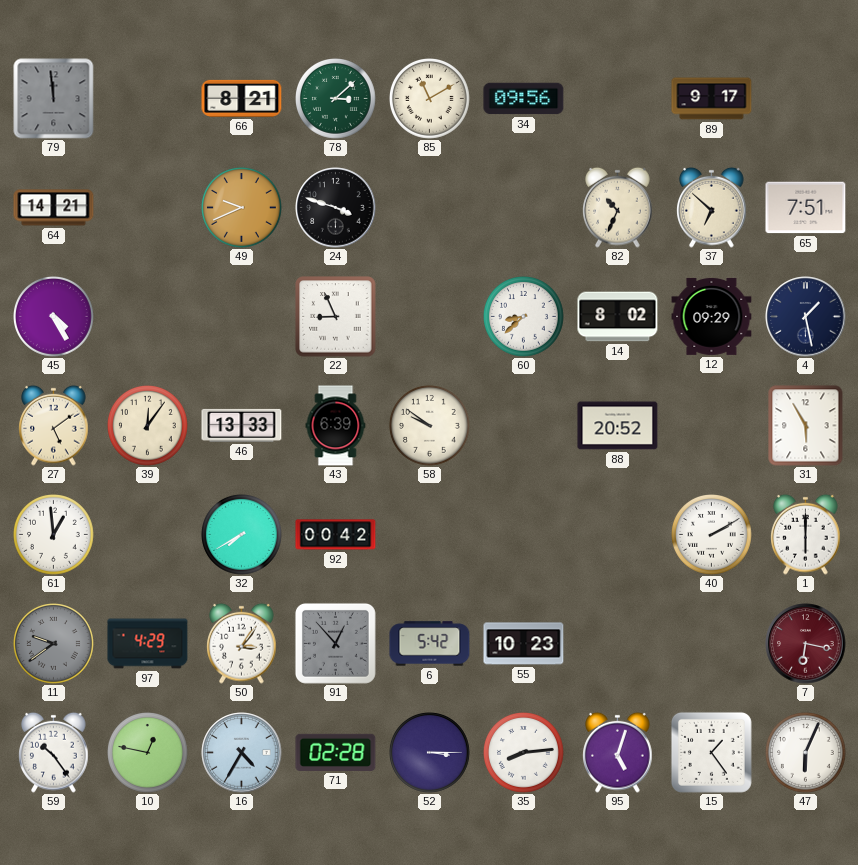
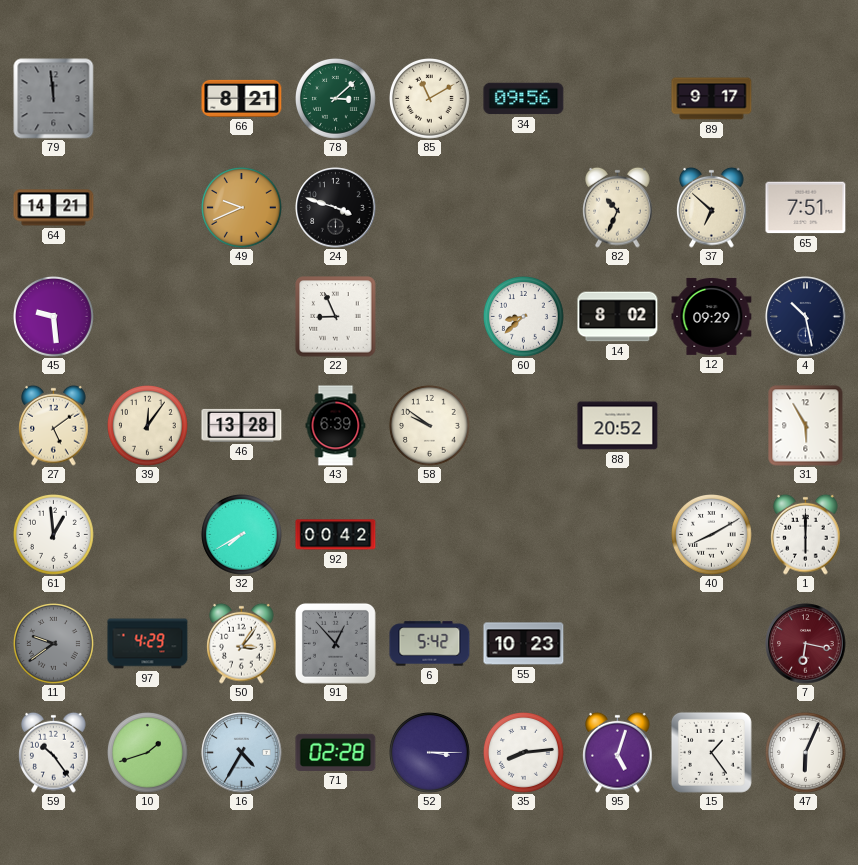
45: 4:25 -> 9:29
4: 1:28 -> 10:28
46: 13:33 -> 13:28
40: 2:10 -> 8:10
10: 12:47 -> 1:42
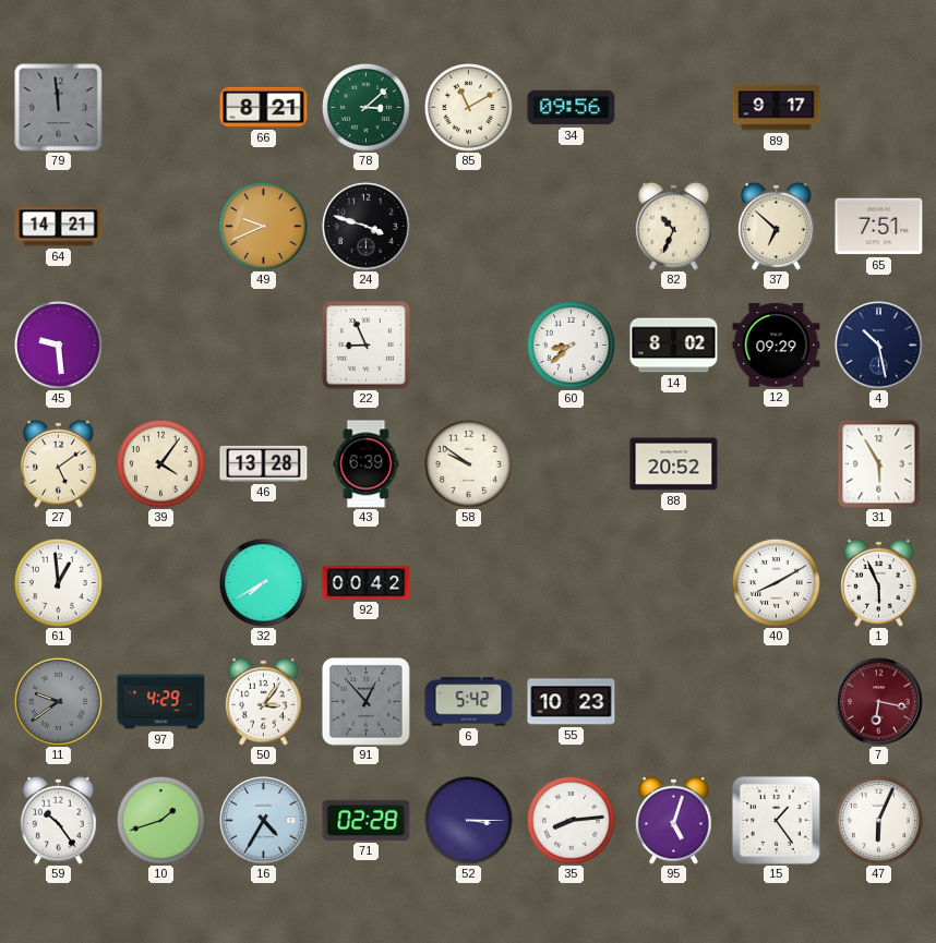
39: 12:06 -> 4:06
1: 6:00 -> 5:56
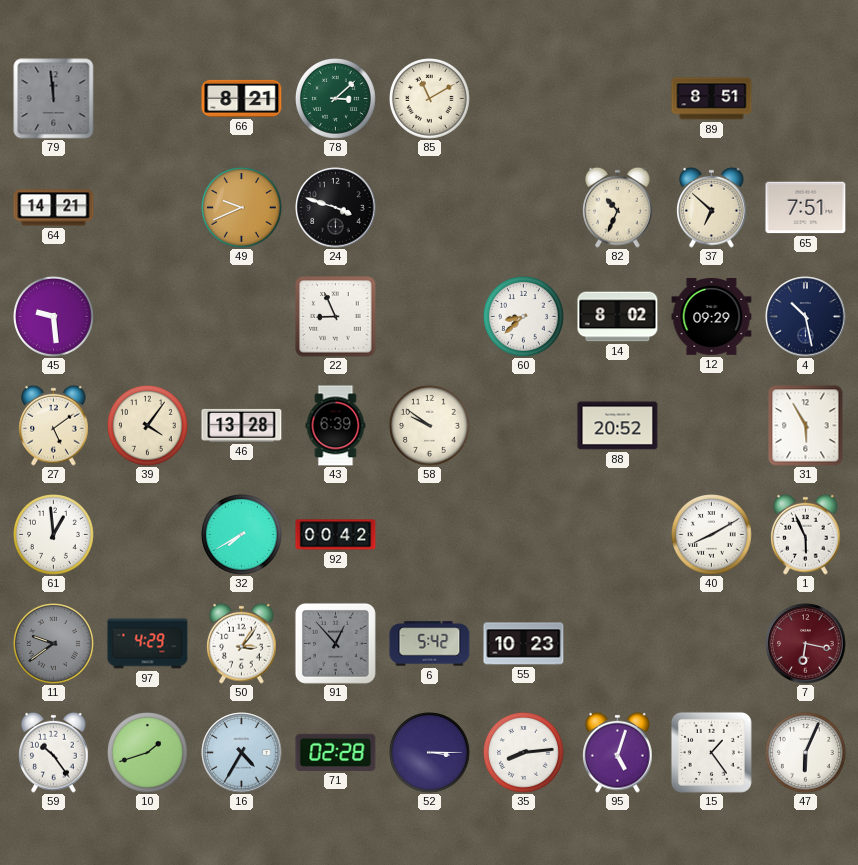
34: 09:56 -> none
89: 9:17 -> 8:51
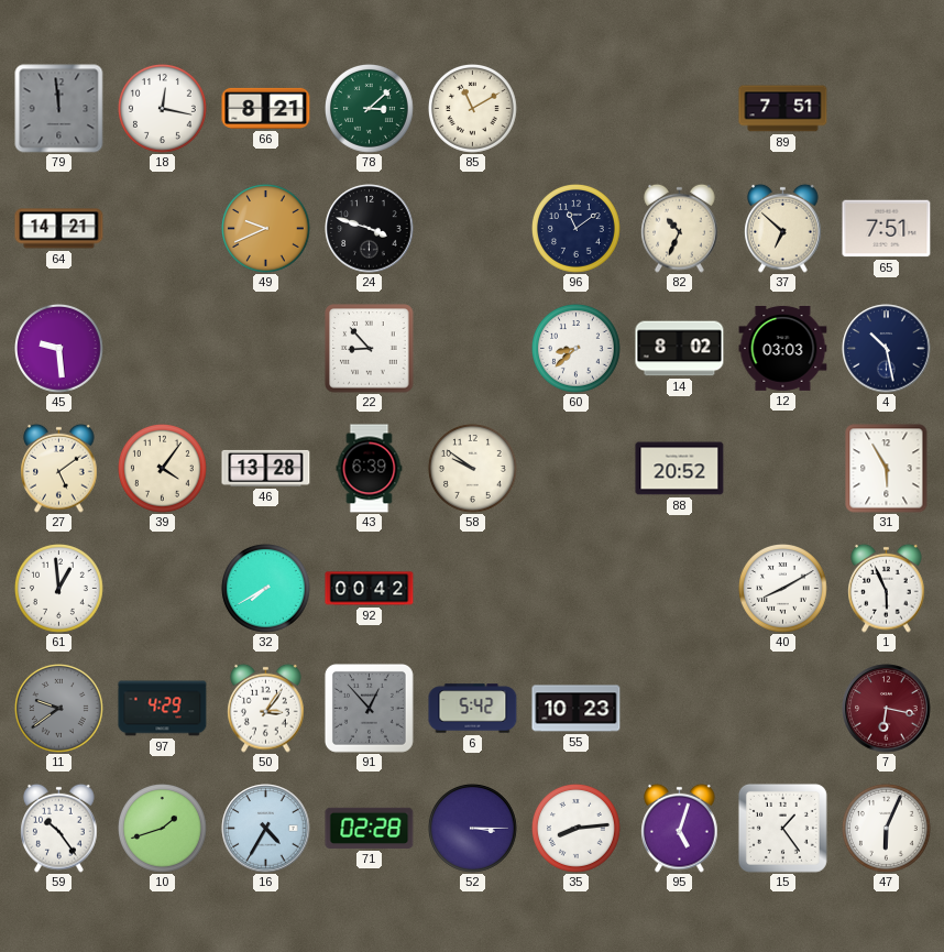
18: none -> 12:17
89: 8:51 -> 7:51
96: none -> 11:09
22: 8:56 -> 8:53
12: 09:29 -> 03:03
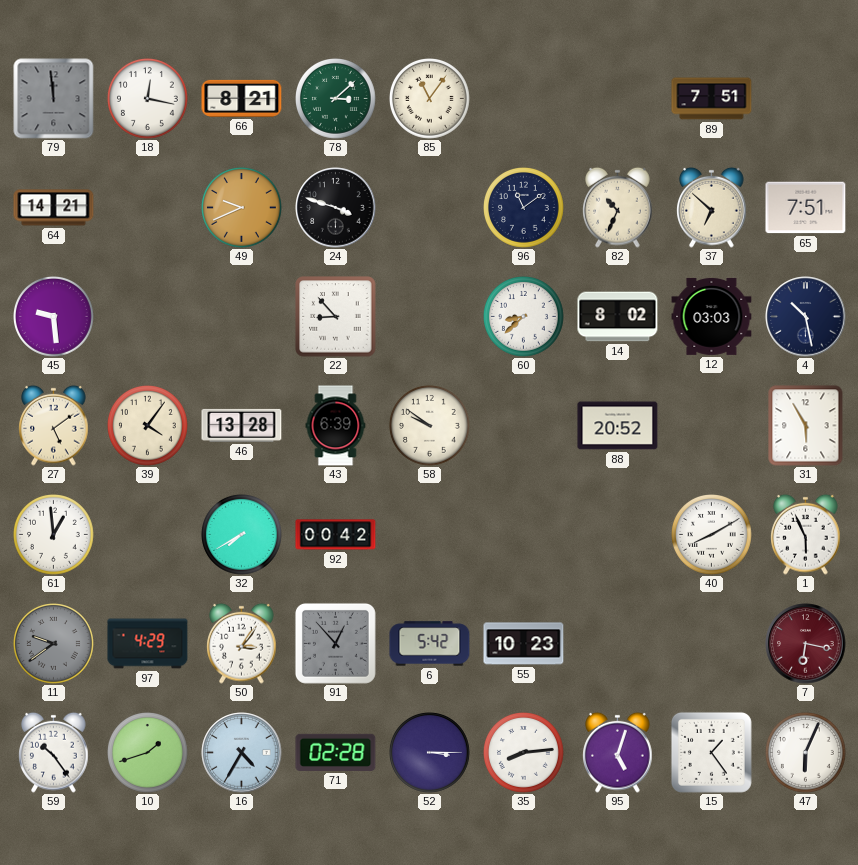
85: 11:10 -> 11:06
